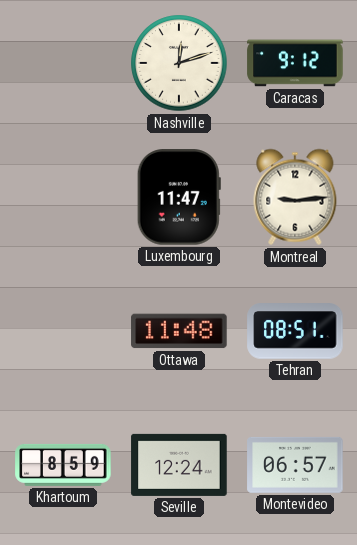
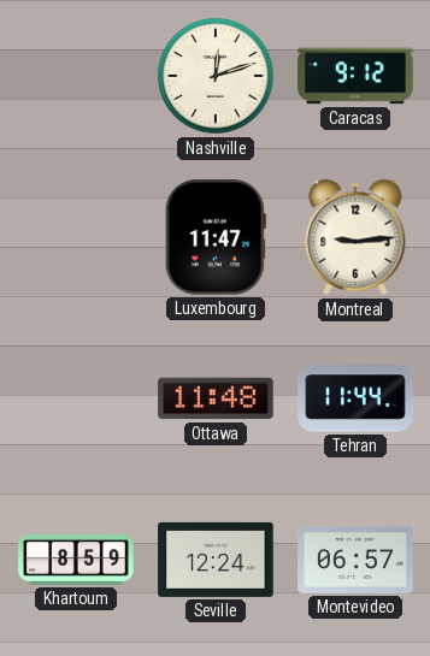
Tehran: 08:51 -> 11:44
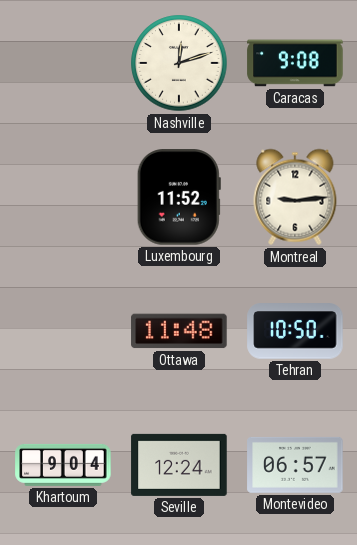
Caracas: 9:12 -> 9:08
Luxembourg: 11:47 -> 11:52
Tehran: 11:44 -> 10:50
Khartoum: 8:59 -> 9:04
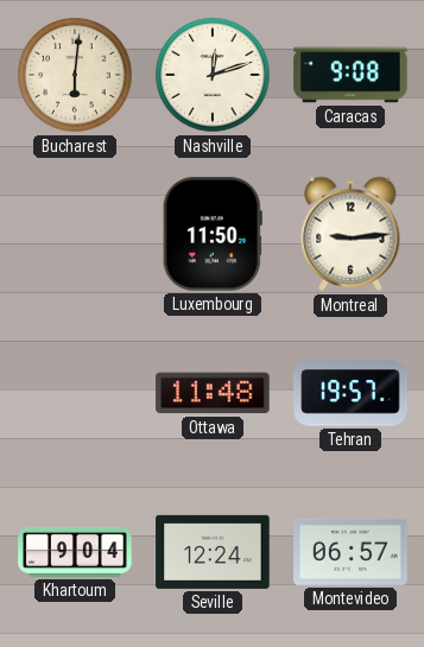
Bucharest: none -> 6:01
Luxembourg: 11:52 -> 11:50
Tehran: 10:50 -> 19:57
